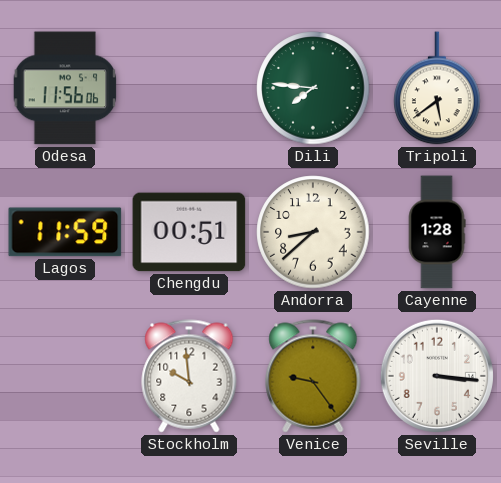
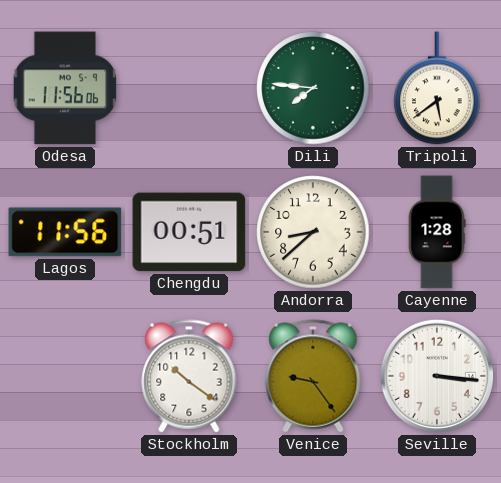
Lagos: 11:59 -> 11:56
Stockholm: 9:59 -> 10:21
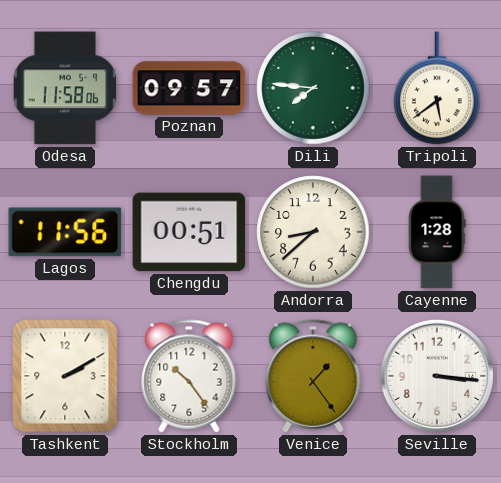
Odesa: 11:56 -> 11:58
Poznan: none -> 09:57
Tashkent: none -> 2:10
Stockholm: 10:21 -> 10:24
Venice: 9:24 -> 1:24
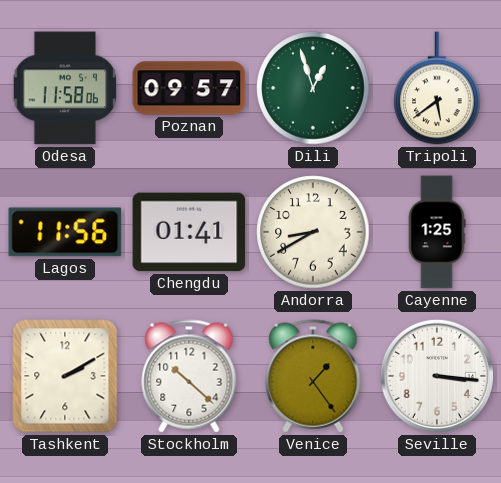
Dili: 7:46 -> 12:57
Chengdu: 00:51 -> 01:41
Andorra: 8:38 -> 8:40
Cayenne: 1:28 -> 1:25
Stockholm: 10:24 -> 10:22
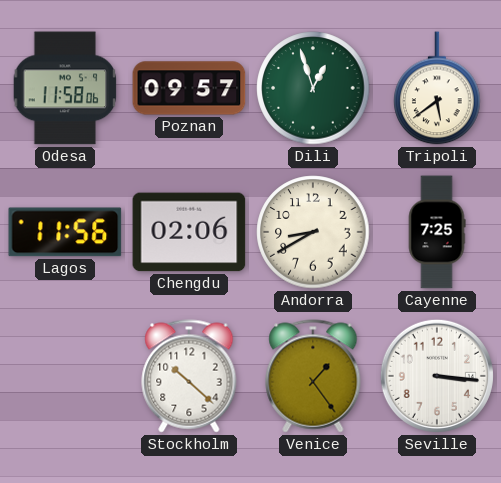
Chengdu: 01:41 -> 02:06
Cayenne: 1:25 -> 7:25
Tashkent: 2:10 -> none
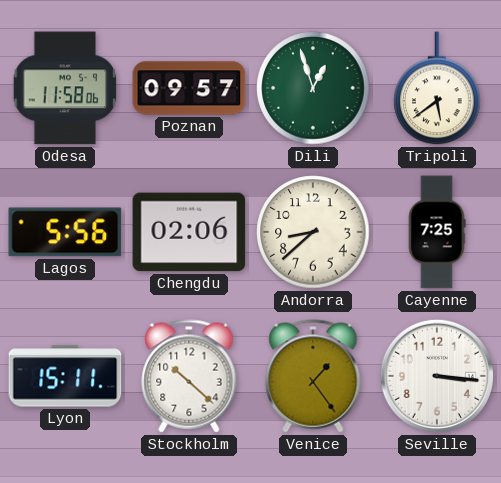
Lagos: 11:56 -> 5:56
Andorra: 8:40 -> 8:38
Lyon: none -> 15:11
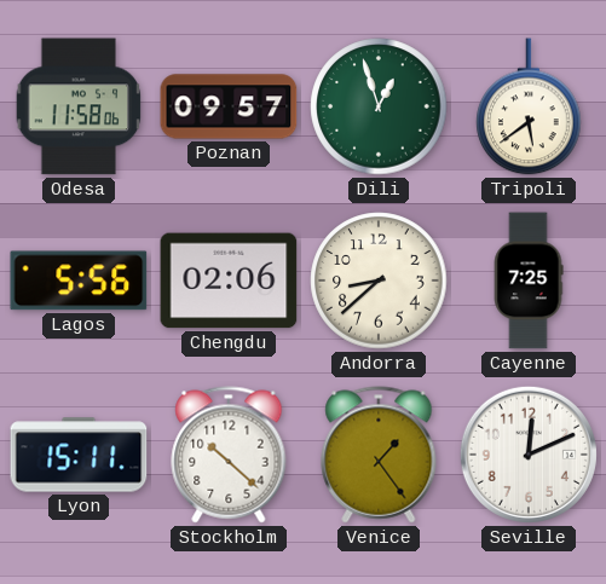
Seville: 3:16 -> 12:11
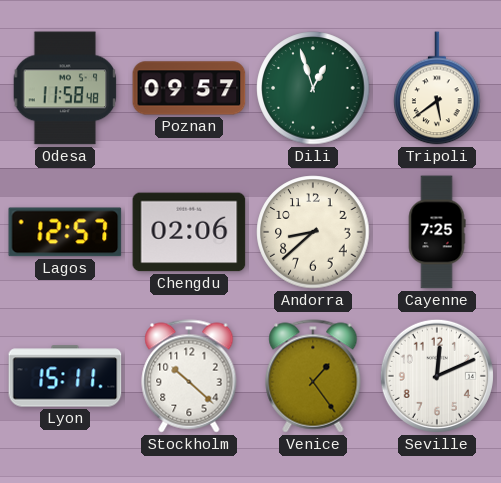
Odesa: 11:58:06 -> 11:58:48
Lagos: 5:56 -> 12:57
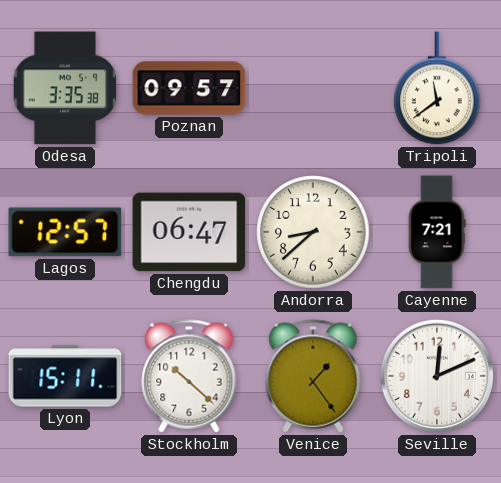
Odesa: 11:58 -> 3:35
Dili: 12:57 -> none
Tripoli: 5:39 -> 11:39
Chengdu: 02:06 -> 06:47
Cayenne: 7:25 -> 7:21
